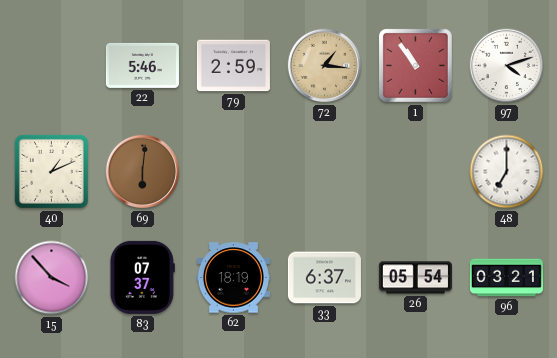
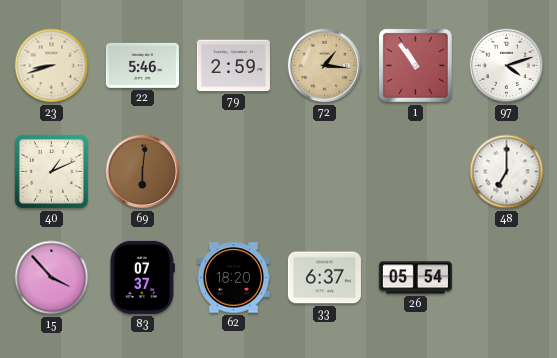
23: none -> 8:42
62: 18:19 -> 18:20
96: 03:21 -> none
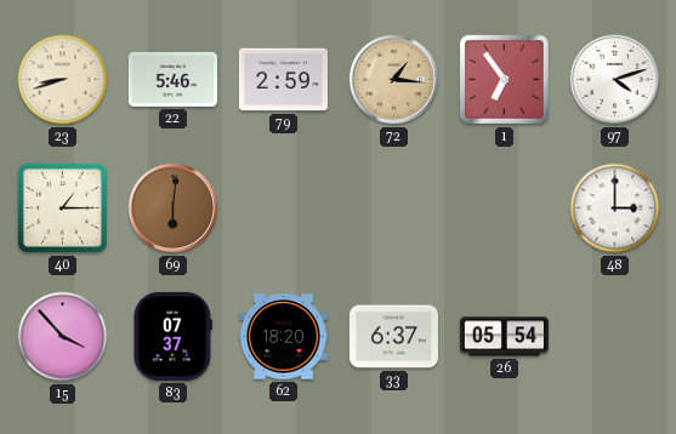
1: 10:54 -> 6:54
40: 1:11 -> 1:15
48: 7:00 -> 3:00
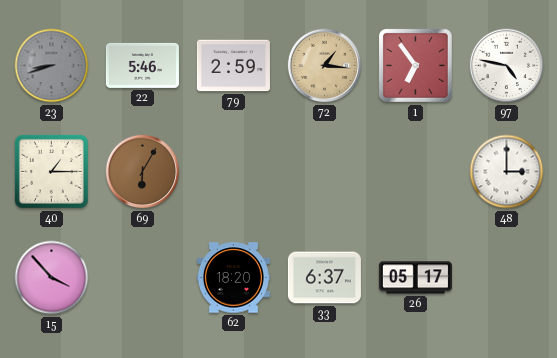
23 dial: cream -> grey
97: 4:12 -> 4:47
69: 6:01 -> 6:05
83: 07:37 -> none
26: 05:54 -> 05:17
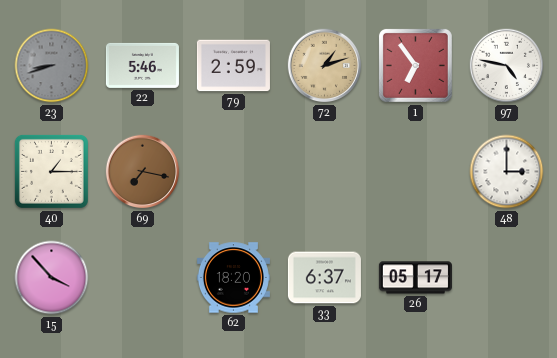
72: 1:16 -> 1:12
69: 6:05 -> 7:17
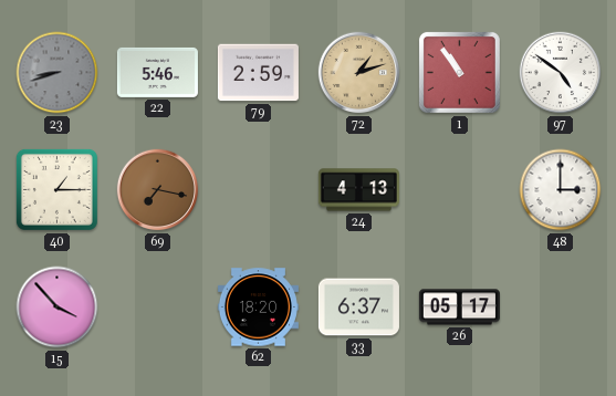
1: 6:54 -> 10:54
97: 4:47 -> 4:51
24: none -> 4:13
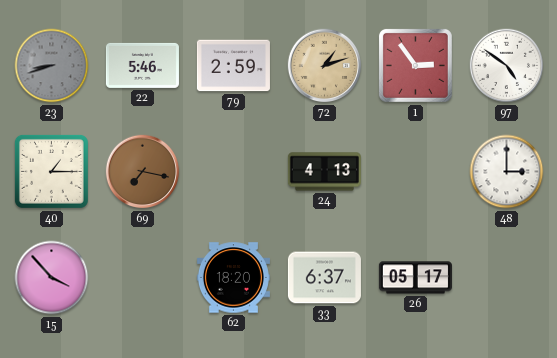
1: 10:54 -> 2:54
